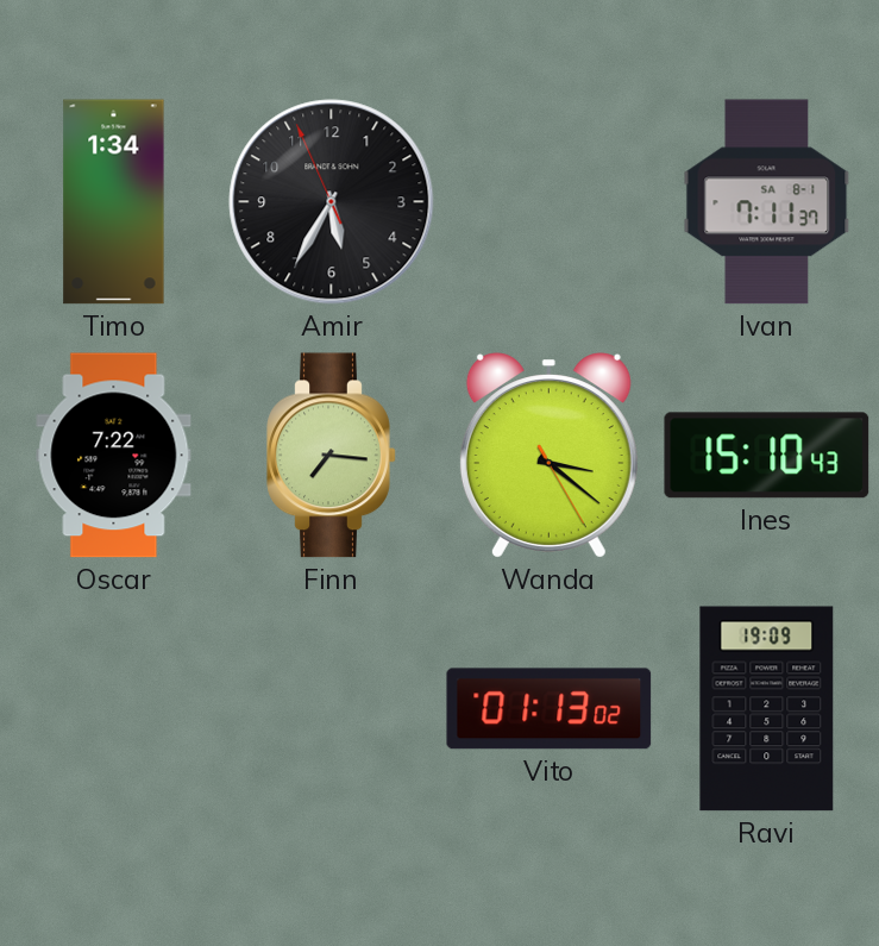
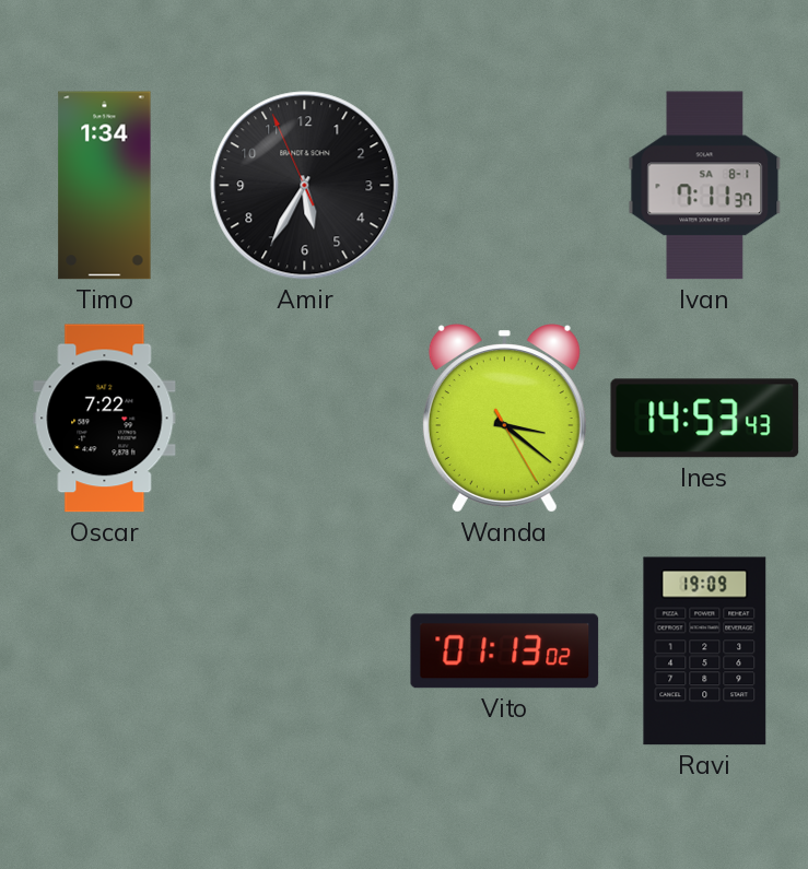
Finn: 7:16 -> none
Ines: 15:10 -> 14:53
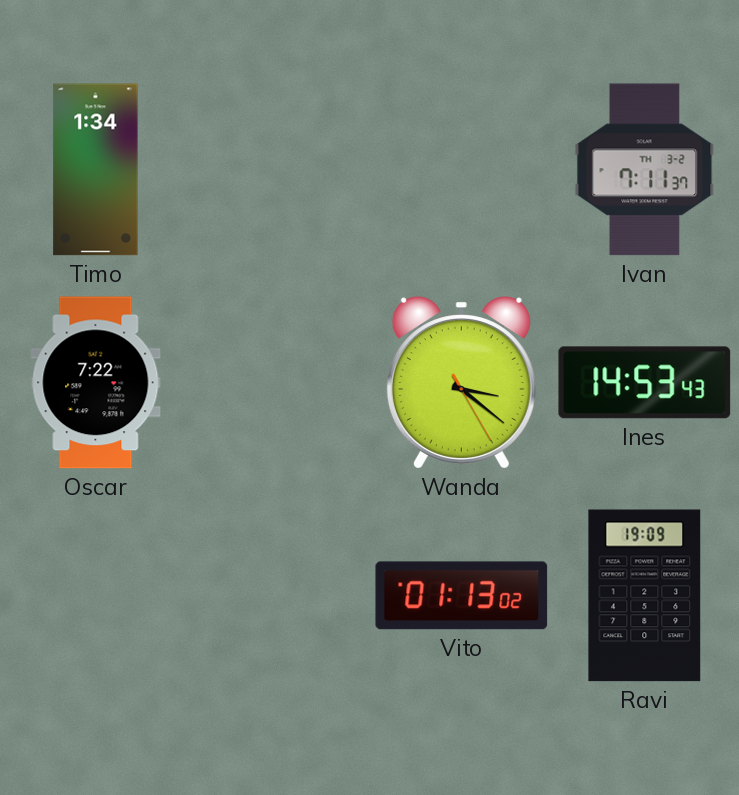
Amir: 5:34 -> none
Ivan date: SA 8-1 -> TH 3-2
